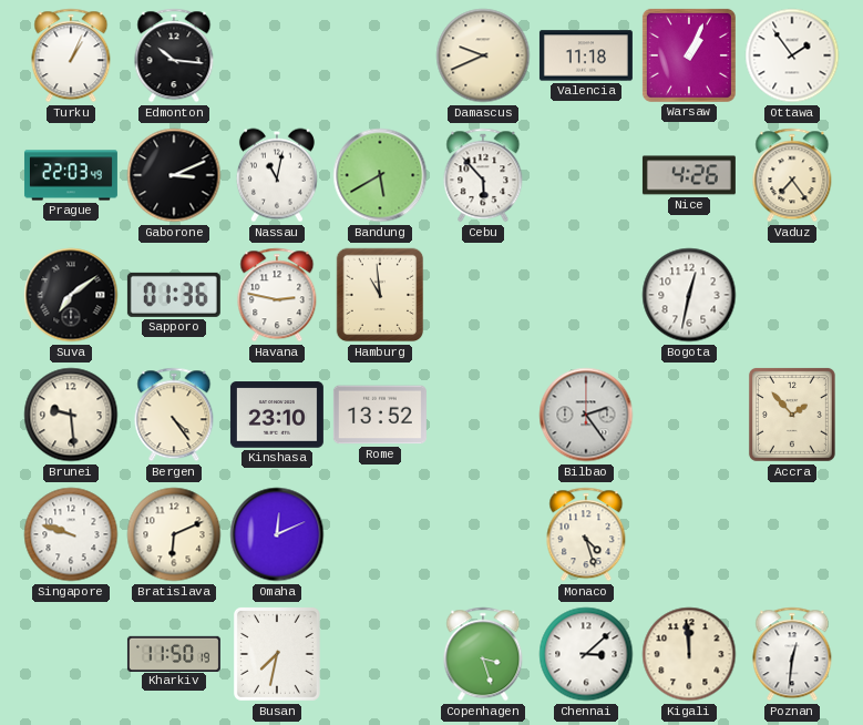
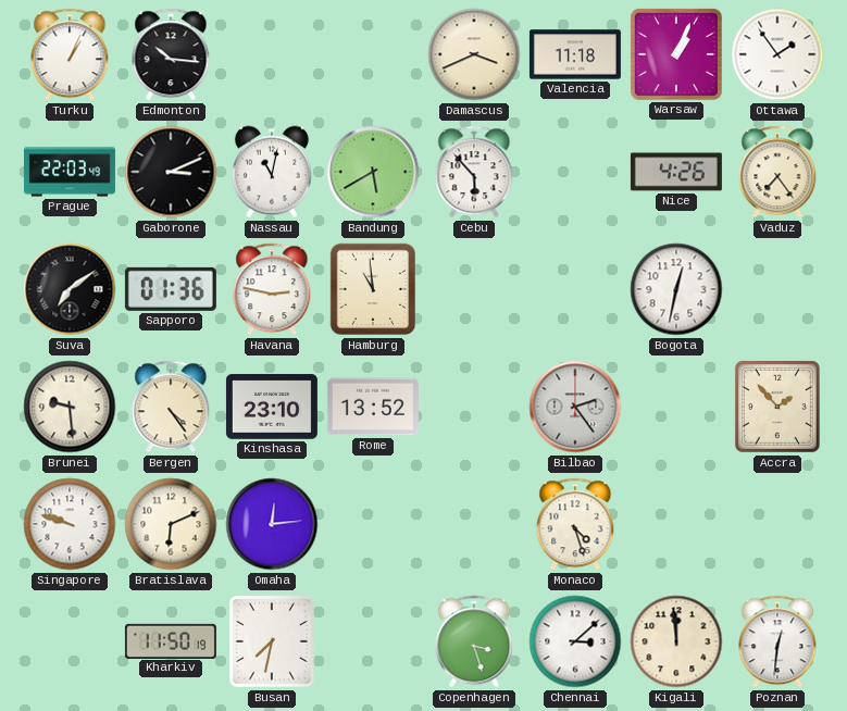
Damascus: 9:41 -> 3:41
Omaha: 12:11 -> 12:14
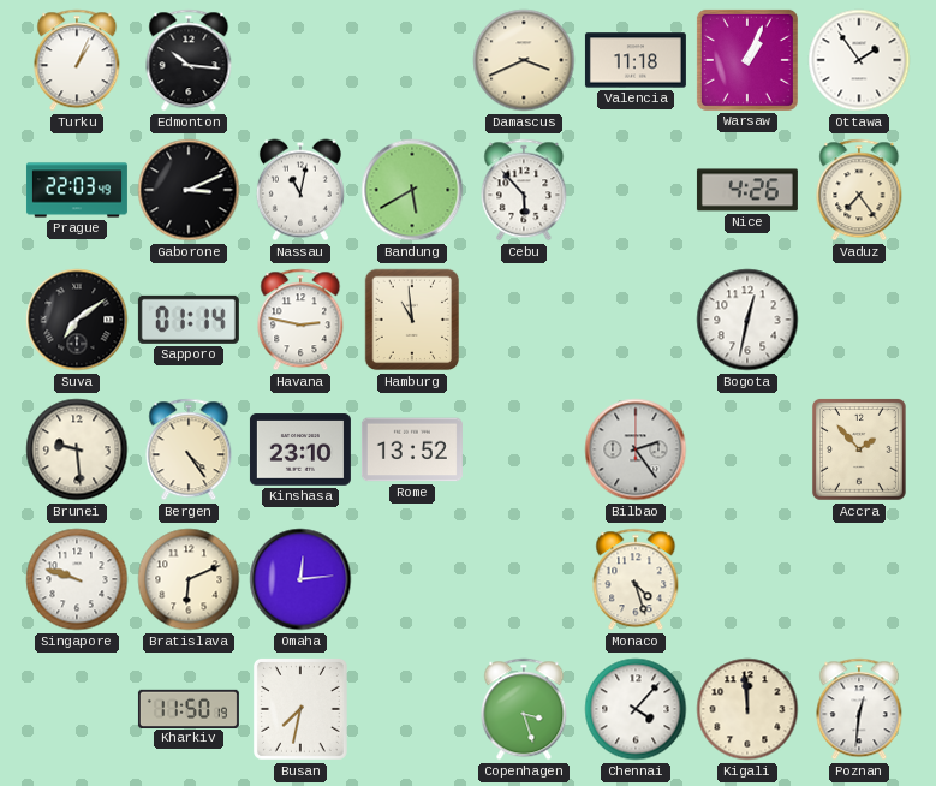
Sapporo: 01:36 -> 01:14
Chennai: 3:08 -> 4:07
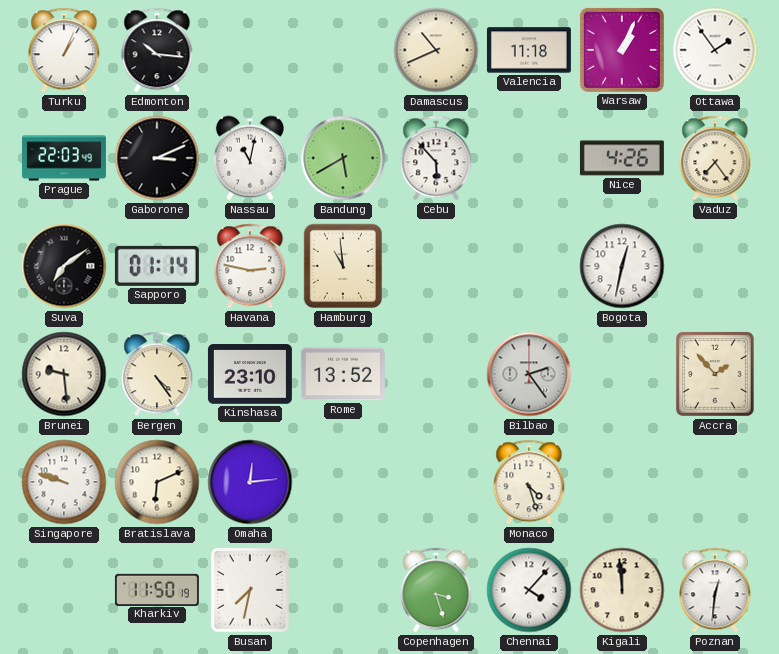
Damascus: 3:41 -> 10:41
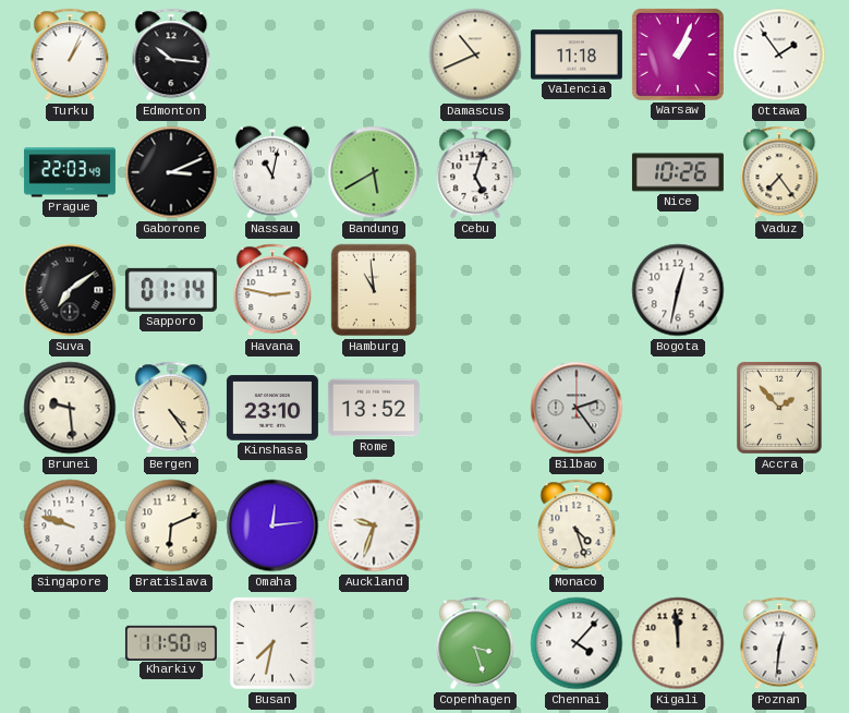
Cebu: 5:53 -> 5:03
Nice: 4:26 -> 10:26
Auckland: none -> 9:33
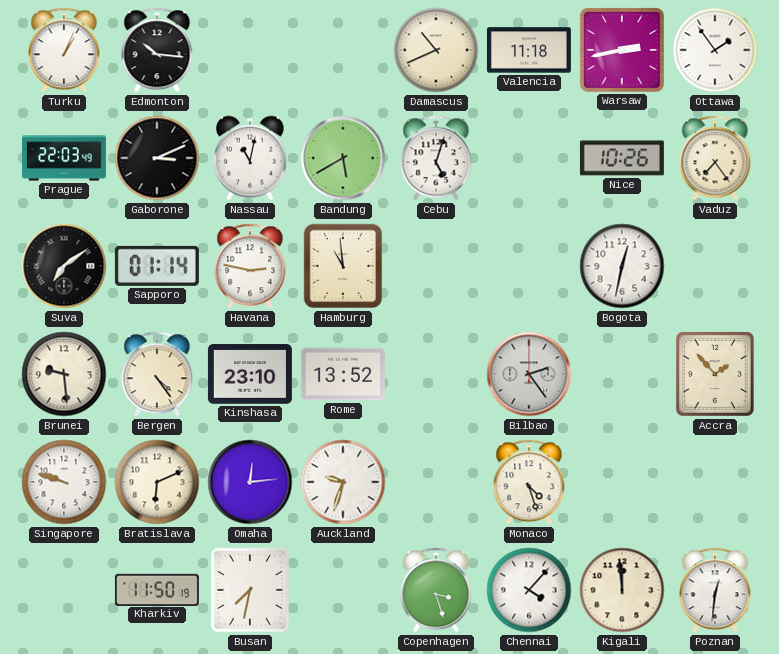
Warsaw: 1:04 -> 2:43
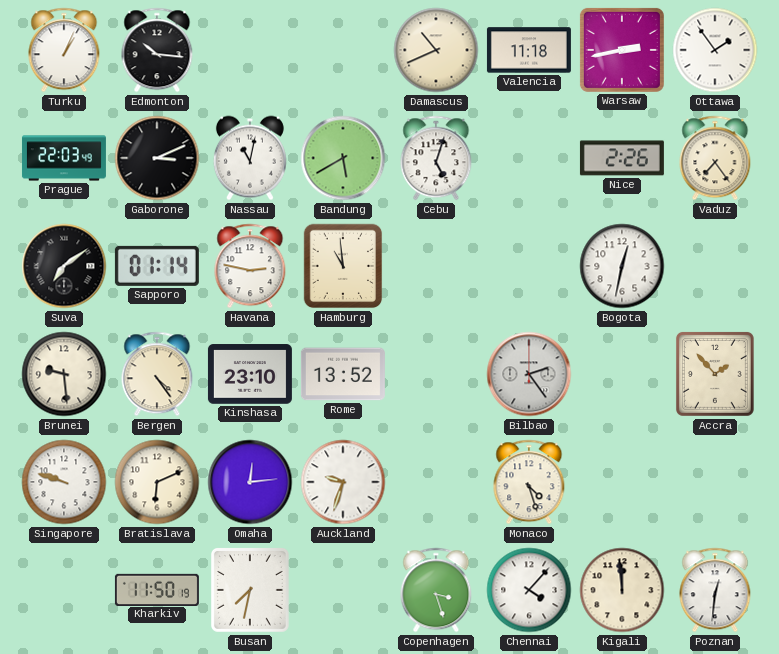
Nice: 10:26 -> 2:26
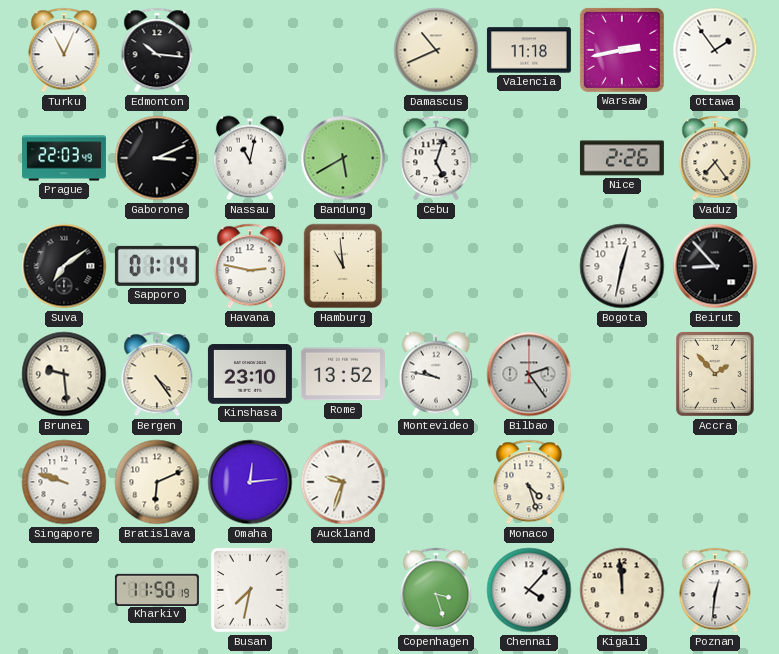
Turku: 1:04 -> 11:04
Beirut: none -> 8:53
Montevideo: none -> 9:47
